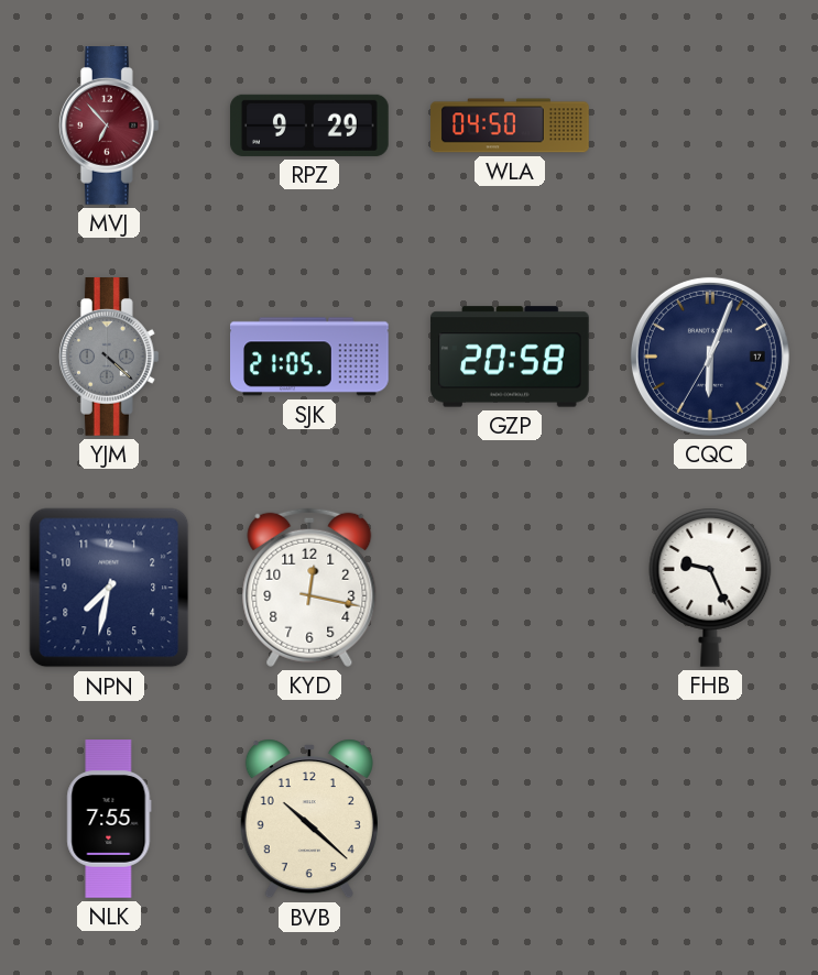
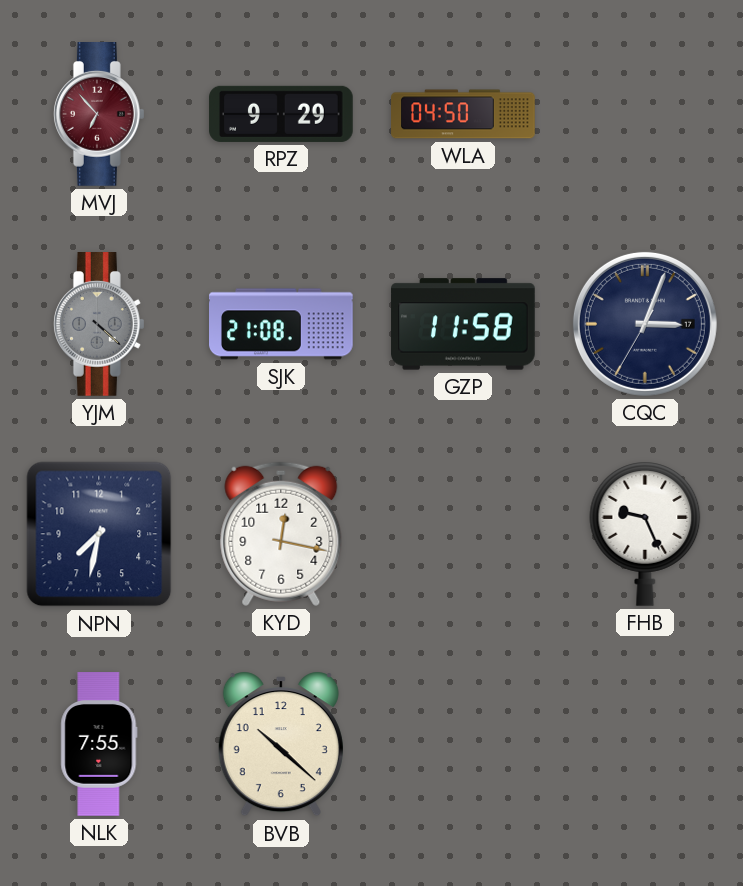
SJK: 21:05 -> 21:08
GZP: 20:58 -> 11:58
CQC: 6:03 -> 3:03
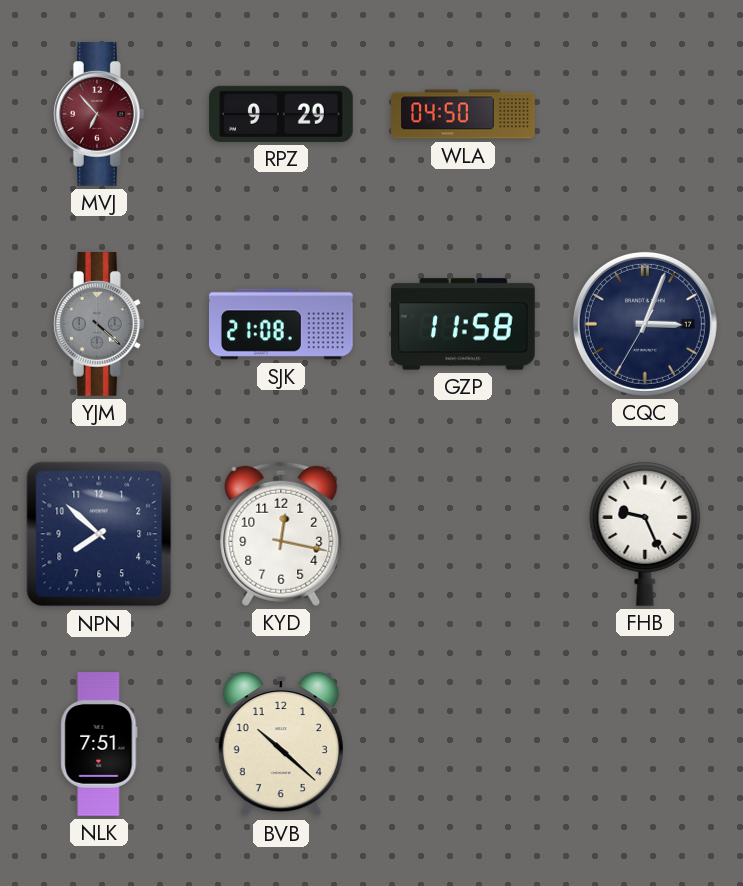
NPN: 7:32 -> 7:52
NLK: 7:55 -> 7:51
